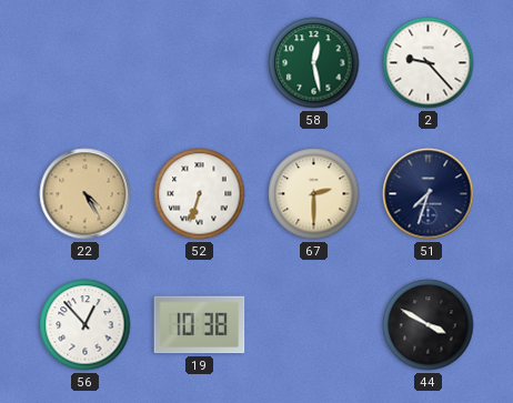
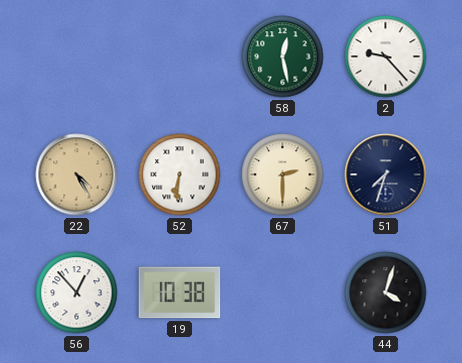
52: 6:33 -> 6:31
44: 3:50 -> 4:03
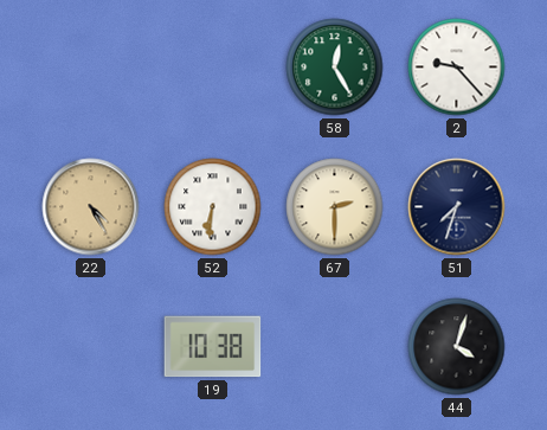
58: 12:28 -> 12:25
56: 12:53 -> none
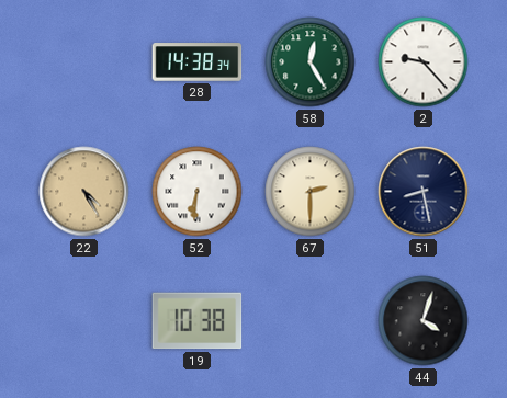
28: none -> 14:38
51: 7:33 -> 8:28
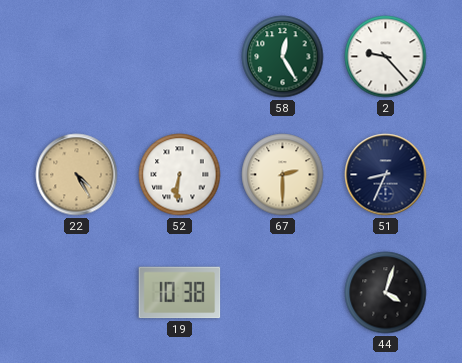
28: 14:38 -> none
51: 8:28 -> 8:34
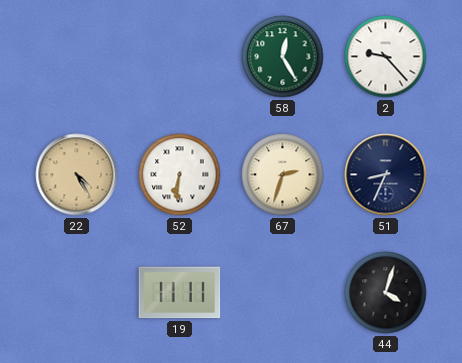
67: 2:30 -> 2:33
19: 10:38 -> 11:11
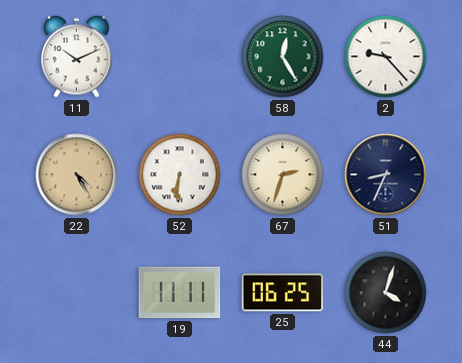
11: none -> 10:11
25: none -> 06:25
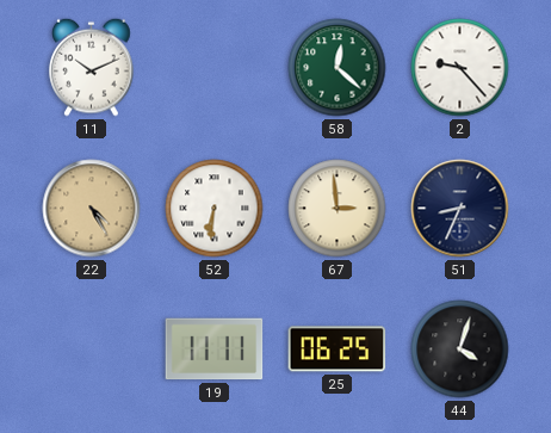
58: 12:25 -> 12:22
67: 2:33 -> 2:59
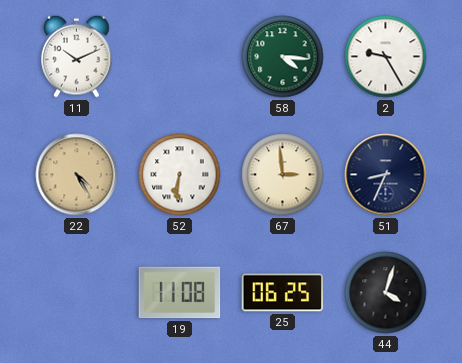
58: 12:22 -> 4:16
2: 9:23 -> 9:25
19: 11:11 -> 11:08
